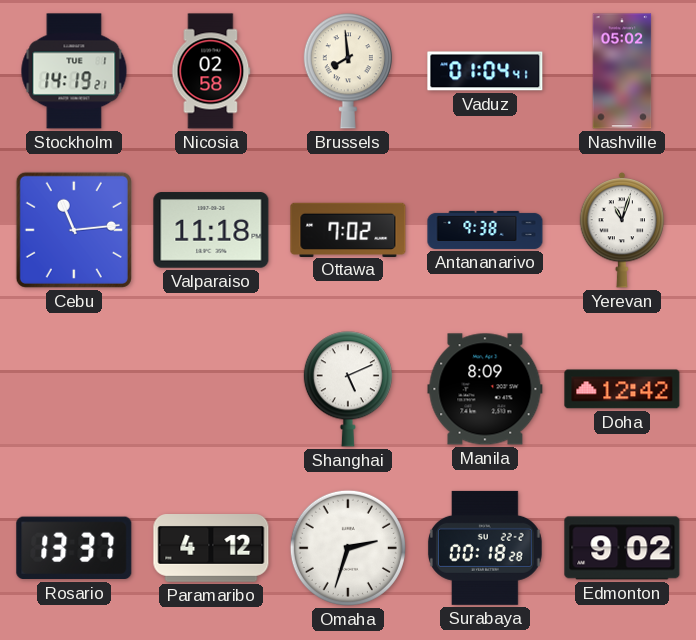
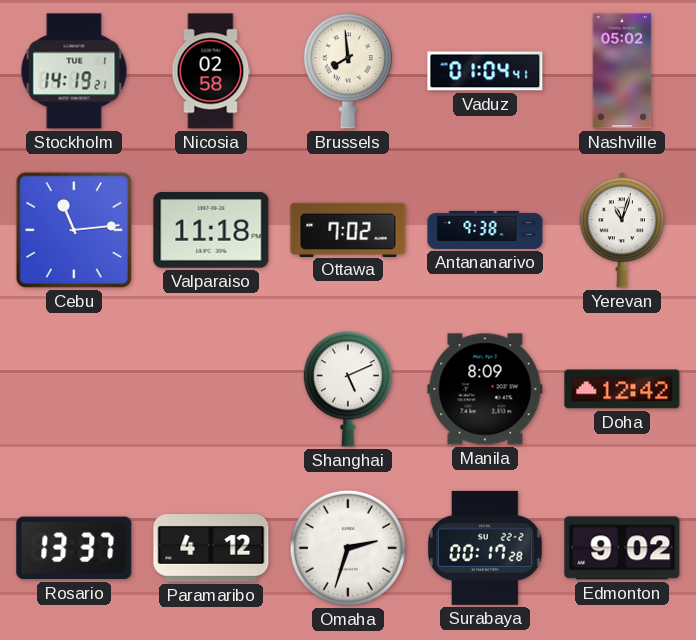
Surabaya: 00:18 -> 00:17
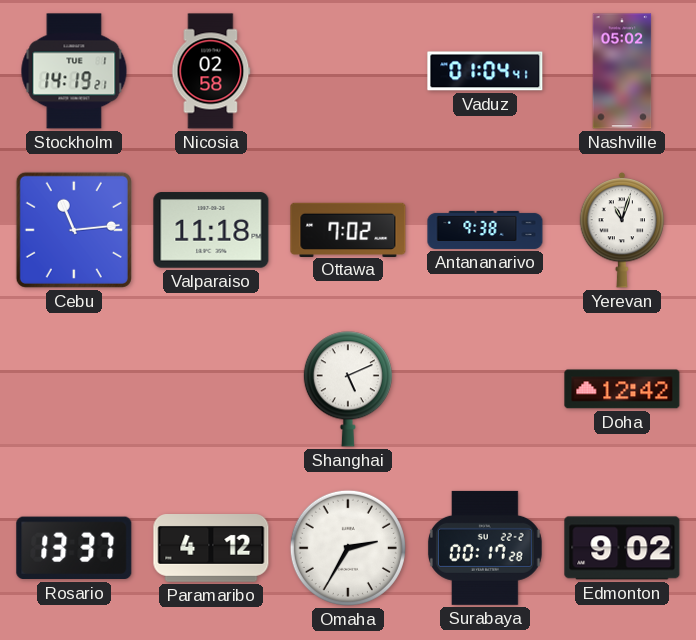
Brussels: 7:59 -> none
Manila: 8:09 -> none
Omaha: 2:33 -> 2:35
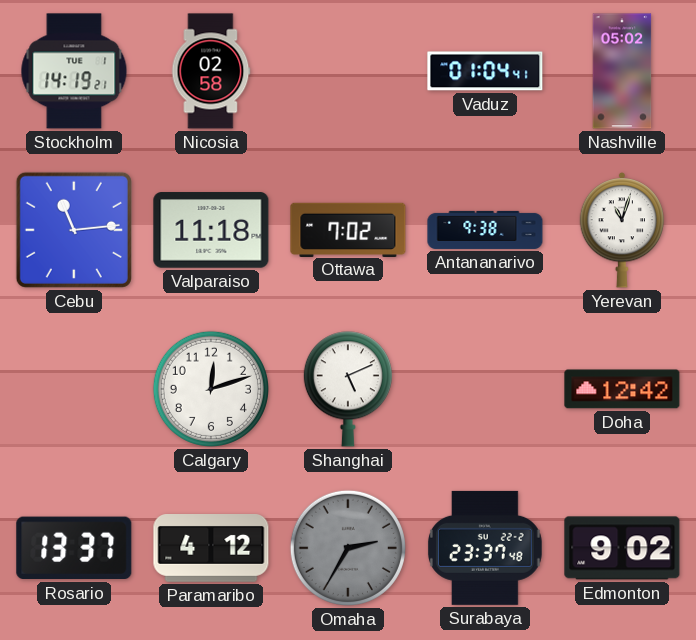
Calgary: none -> 12:12
Omaha dial: white -> grey
Surabaya: 00:17 -> 23:37
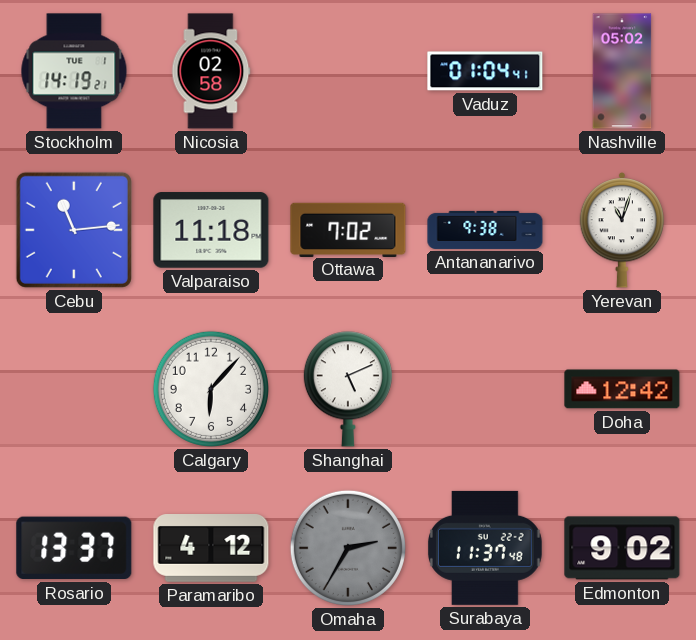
Calgary: 12:12 -> 6:07
Surabaya: 23:37 -> 11:37
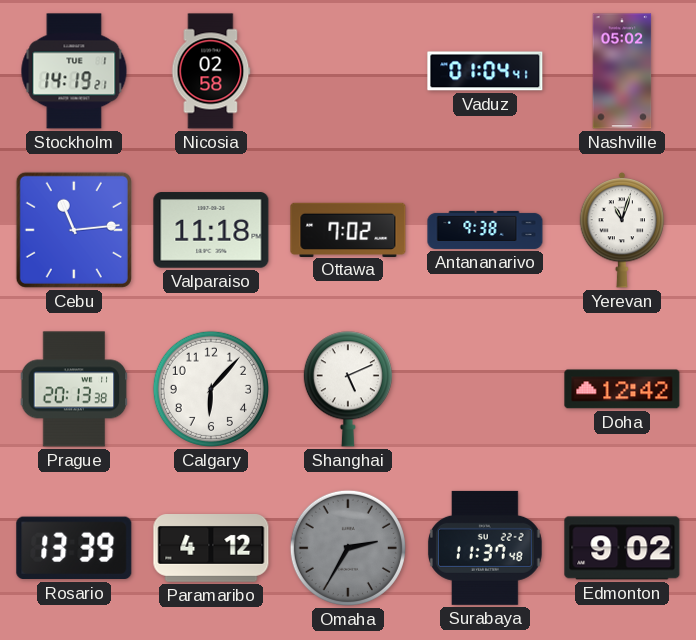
Prague: none -> 20:13
Rosario: 13:37 -> 13:39
